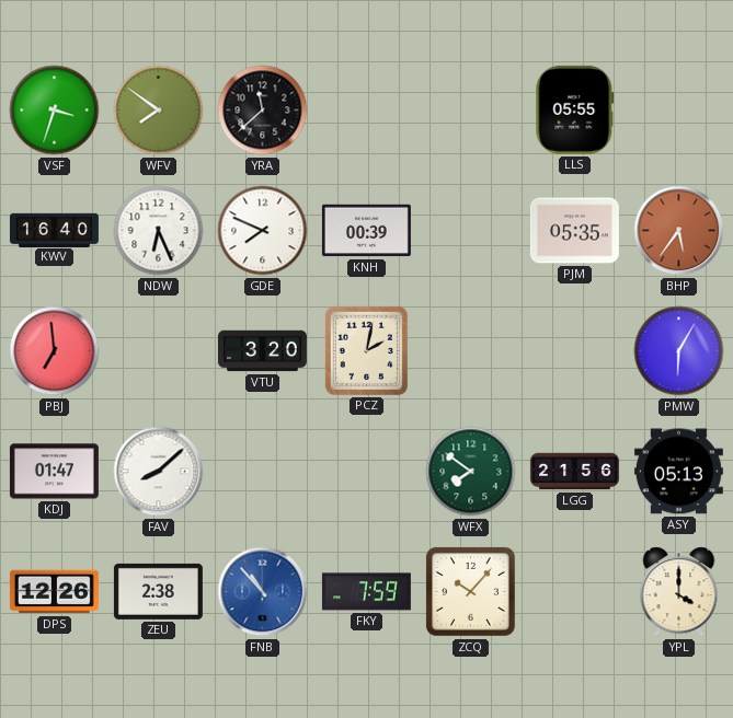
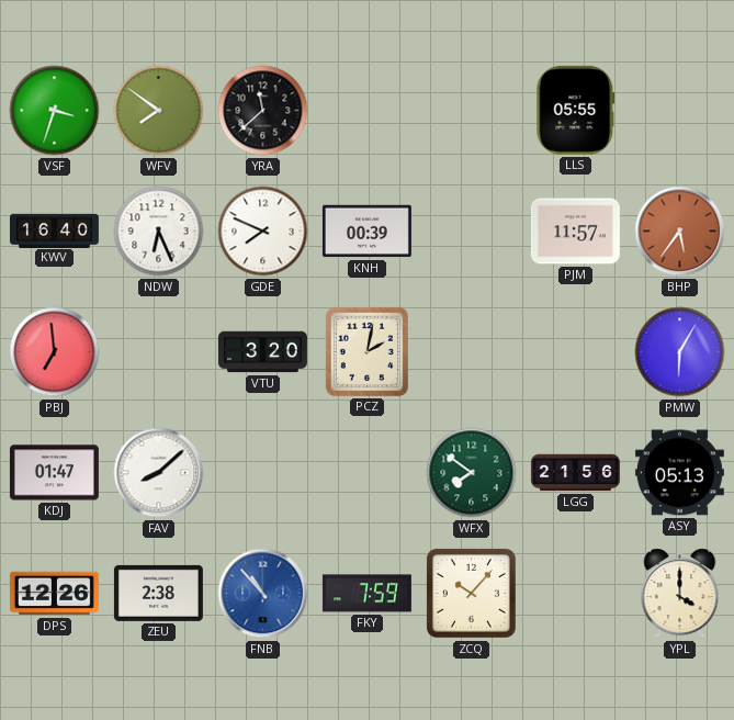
PJM: 05:35 -> 11:57
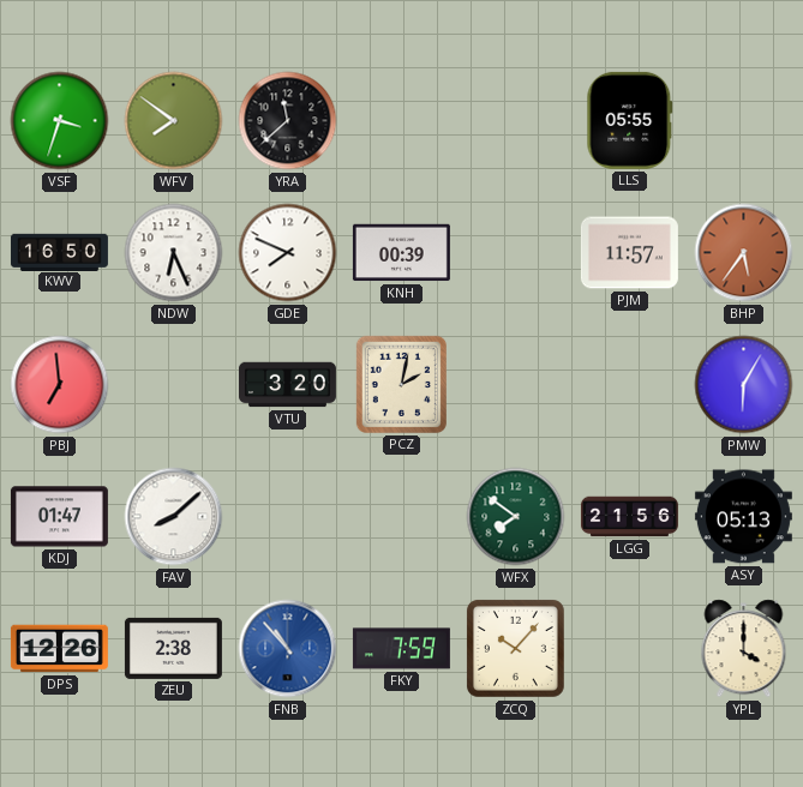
KWV: 16:40 -> 16:50
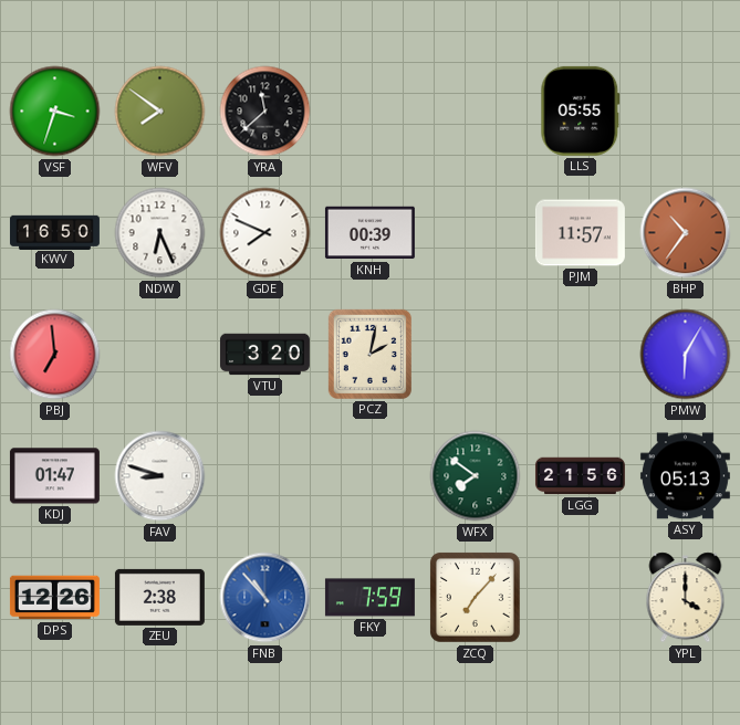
BHP: 5:36 -> 10:36
FAV: 8:08 -> 8:48
ZCQ: 10:07 -> 7:07
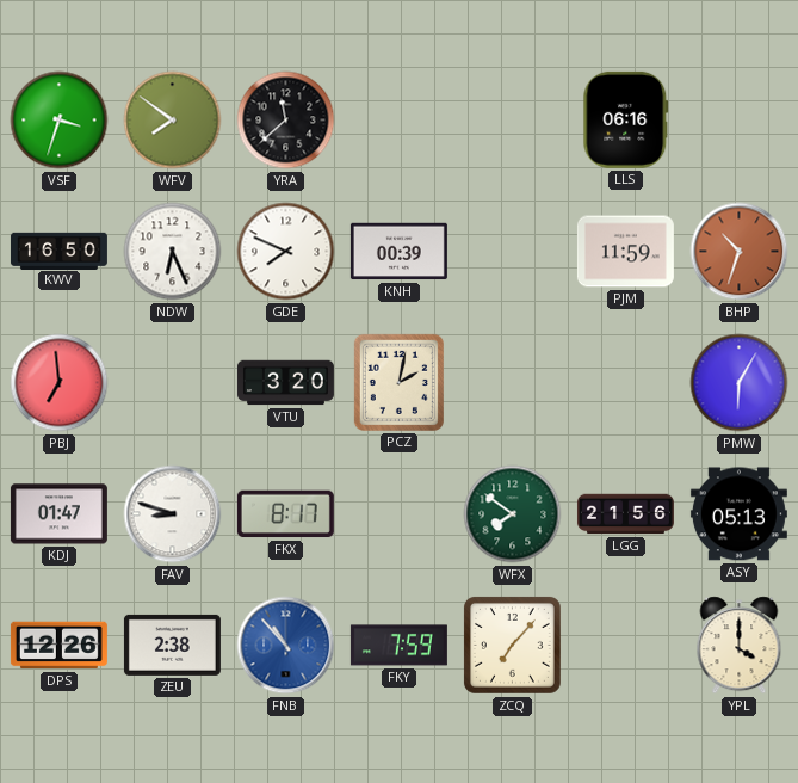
LLS: 05:55 -> 06:16
PJM: 11:57 -> 11:59
BHP: 10:36 -> 10:33
FKX: none -> 8:17
